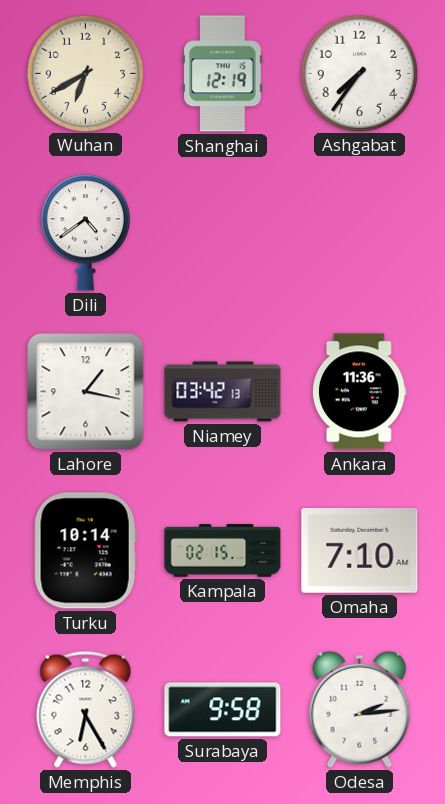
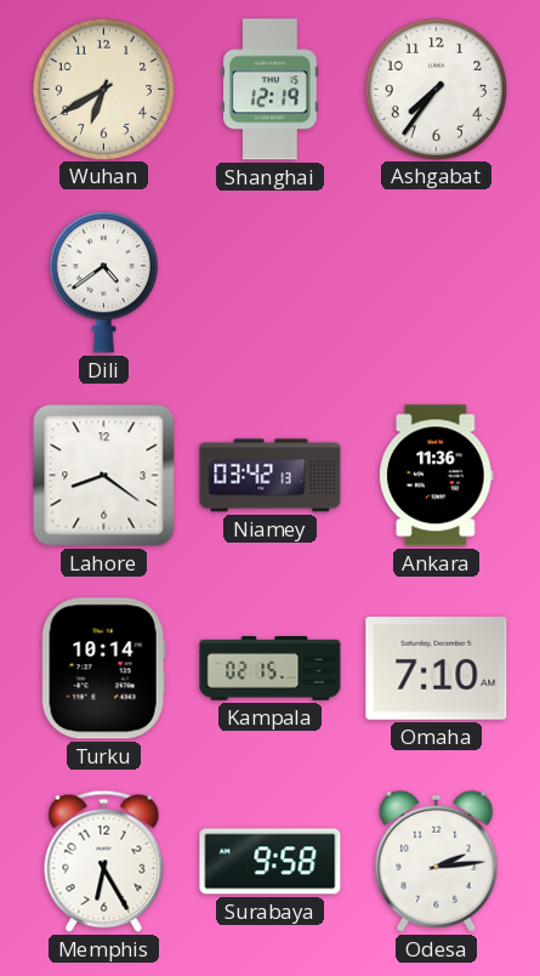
Lahore: 1:17 -> 8:21
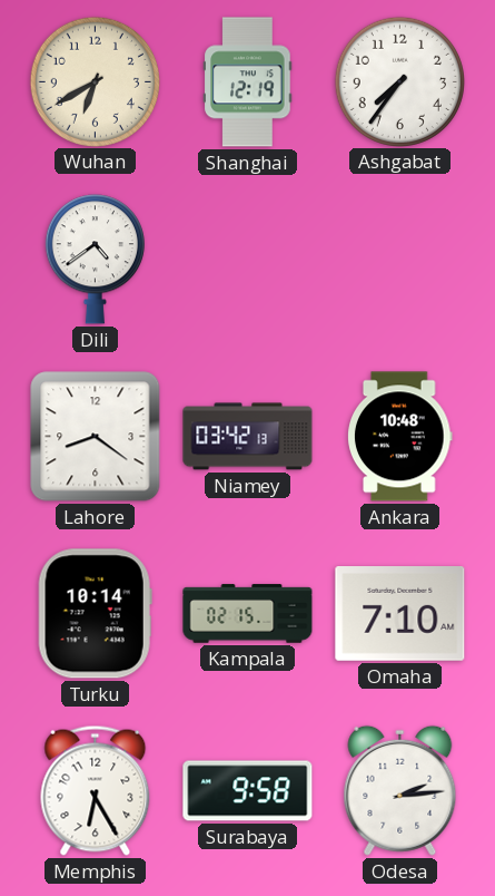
Ankara: 11:36 -> 10:48
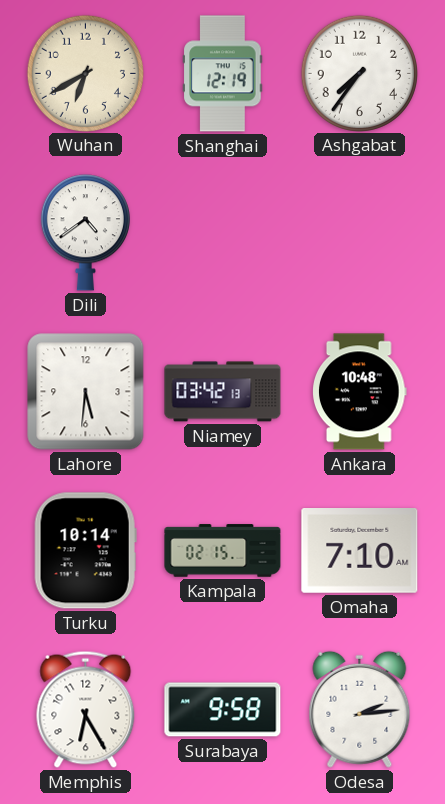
Lahore: 8:21 -> 5:31
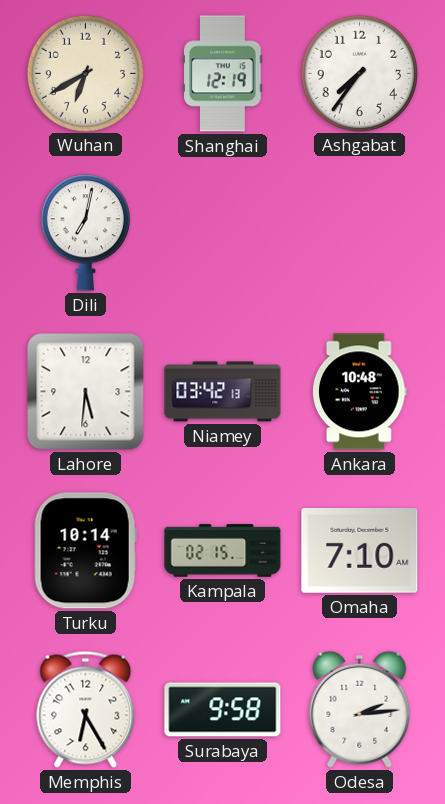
Dili: 4:39 -> 7:02
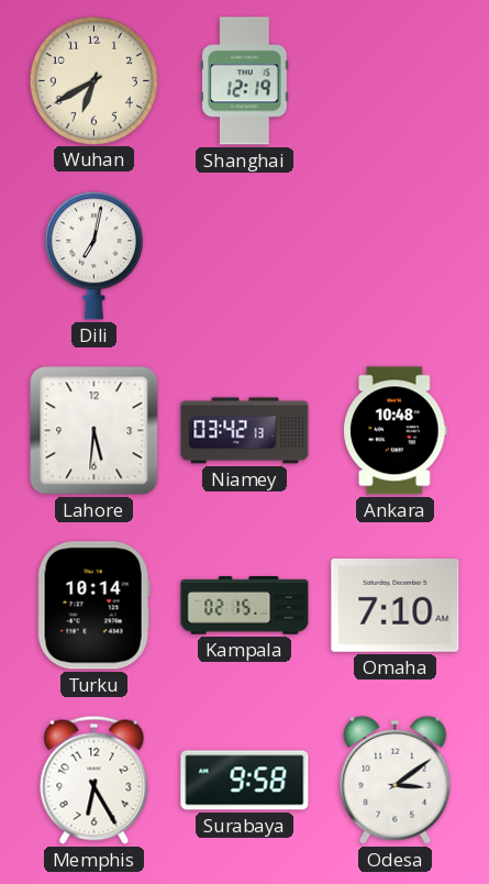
Ashgabat: 7:36 -> none
Odesa: 2:14 -> 3:09
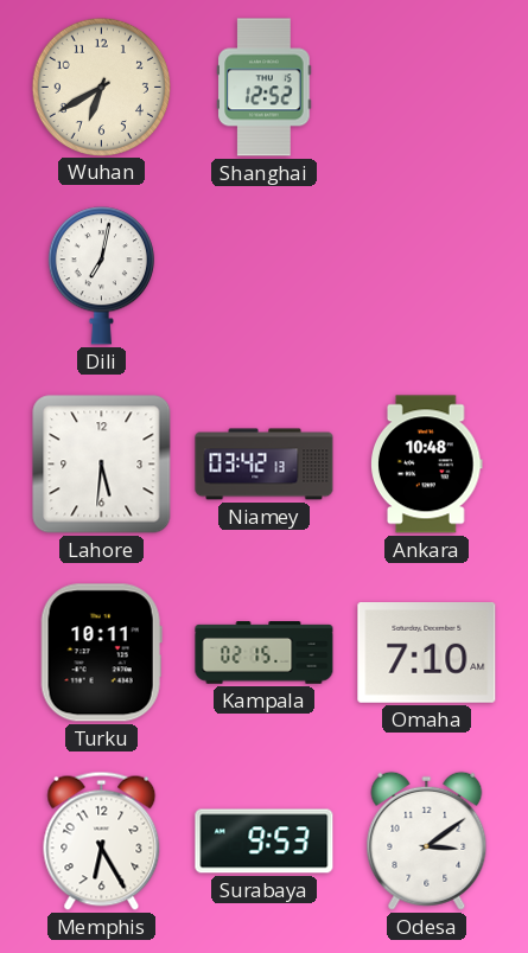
Shanghai: 12:19 -> 12:52
Turku: 10:14 -> 10:11
Surabaya: 9:58 -> 9:53
